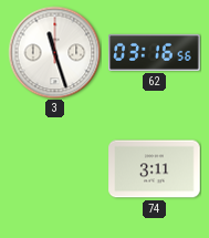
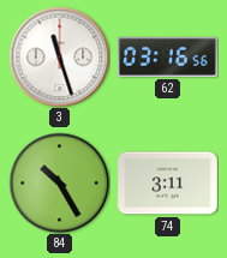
84: none -> 10:25
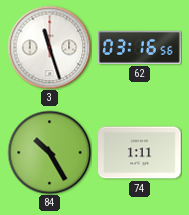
74: 3:11 -> 1:11
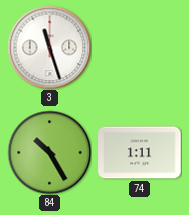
62: 03:16 -> none
